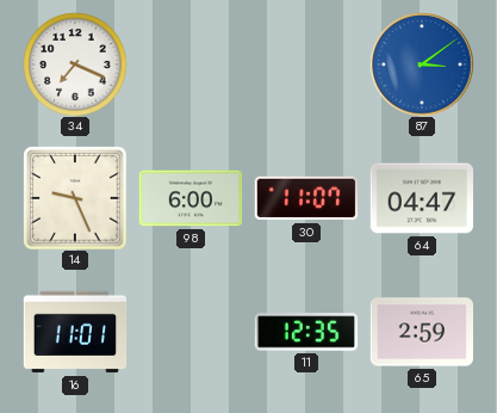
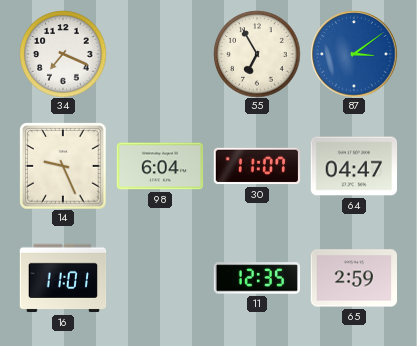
55: none -> 6:55
98: 6:00 -> 6:04
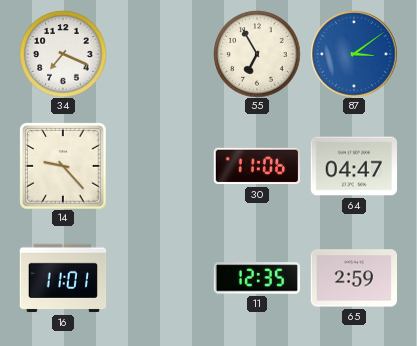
14: 9:26 -> 9:23
98: 6:04 -> none
30: 11:07 -> 11:06
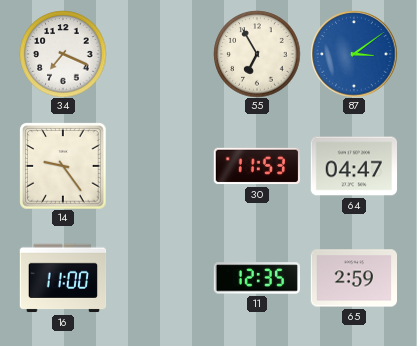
14: 9:23 -> 9:24
30: 11:06 -> 11:53
16: 11:01 -> 11:00
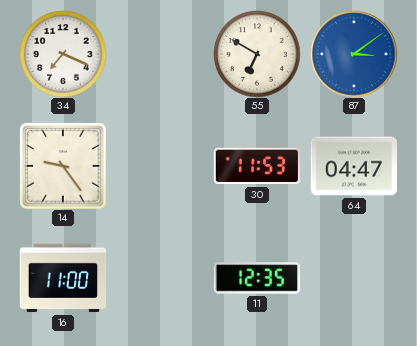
55: 6:55 -> 6:50
65: 2:59 -> none
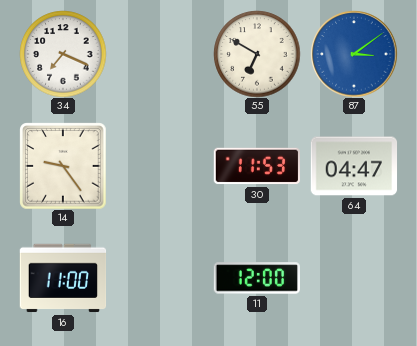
11: 12:35 -> 12:00
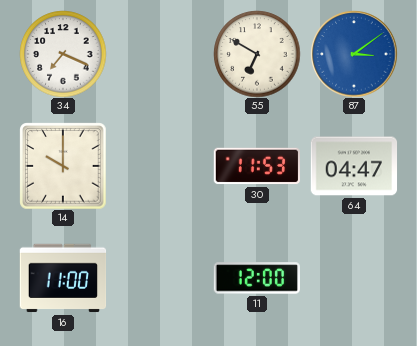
14: 9:24 -> 10:00
